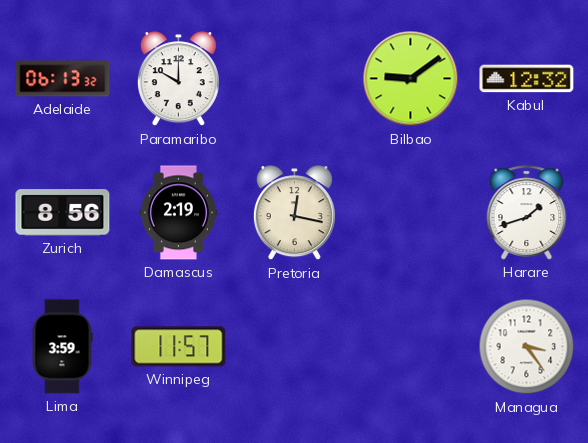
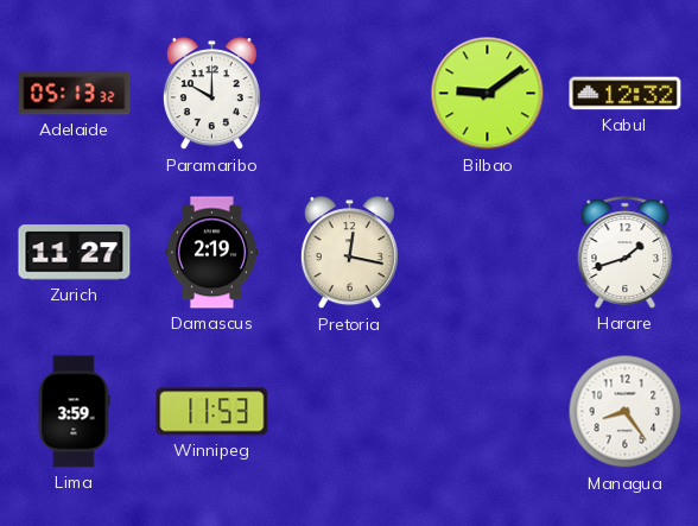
Adelaide: 06:13 -> 05:13
Zurich: 8:56 -> 11:27
Winnipeg: 11:57 -> 11:53
Managua: 3:24 -> 8:24
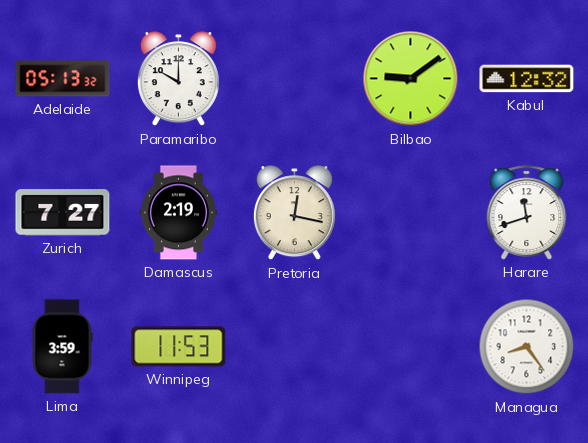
Zurich: 11:27 -> 7:27
Harare: 1:42 -> 11:42
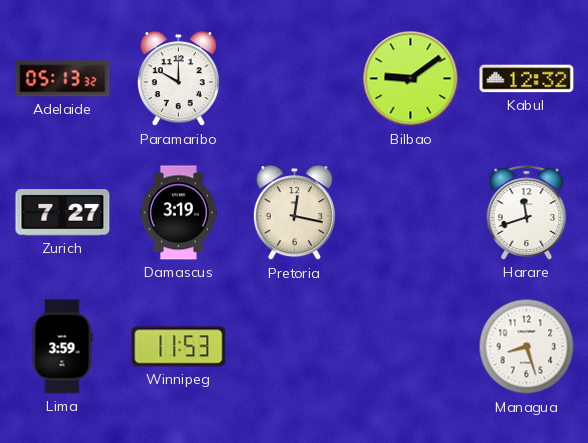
Damascus: 2:19 -> 3:19
Managua: 8:24 -> 8:27
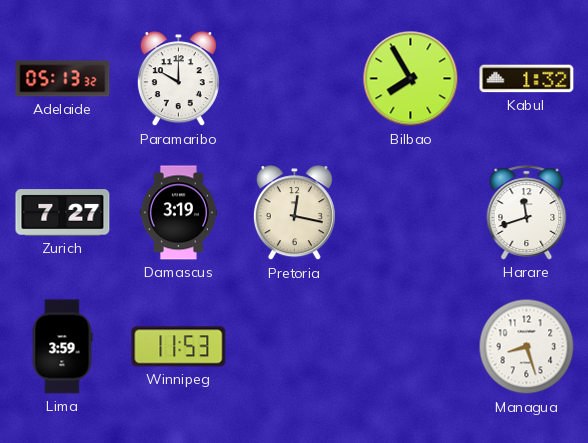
Bilbao: 9:09 -> 7:55
Kabul: 12:32 -> 1:32
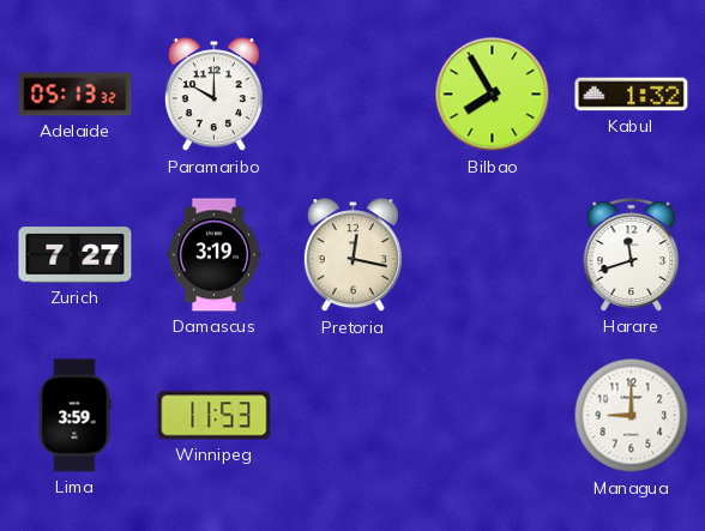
Managua: 8:27 -> 9:00
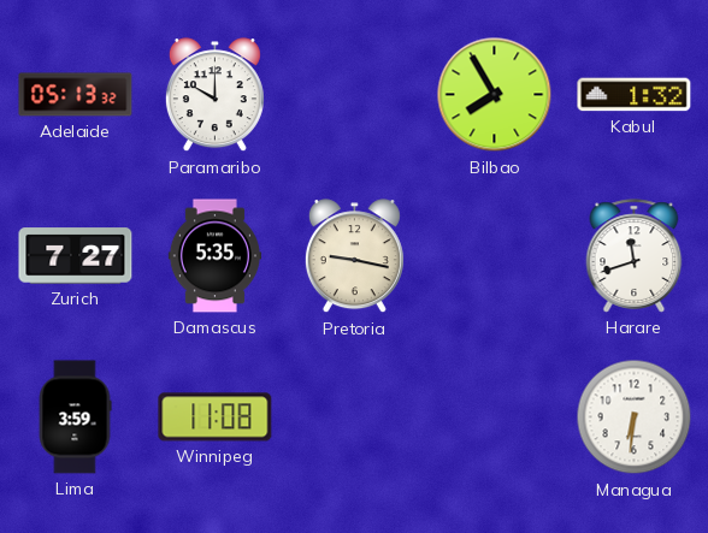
Damascus: 3:19 -> 5:35
Pretoria: 12:17 -> 9:17
Winnipeg: 11:53 -> 11:08
Managua: 9:00 -> 6:31
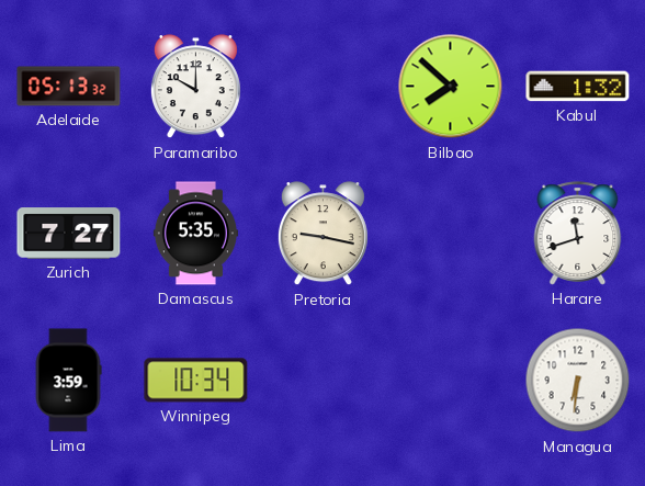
Bilbao: 7:55 -> 7:52
Winnipeg: 11:08 -> 10:34
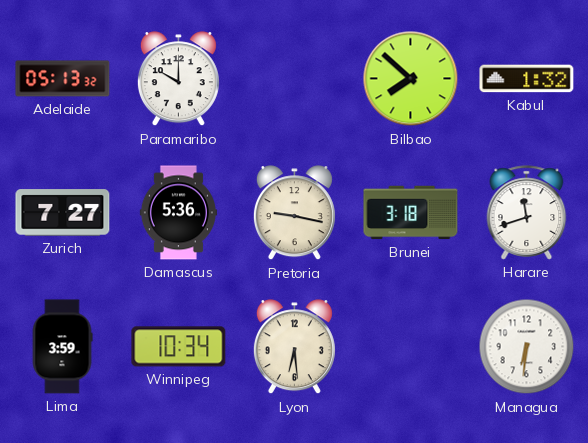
Damascus: 5:35 -> 5:36
Brunei: none -> 3:18
Lyon: none -> 6:29
